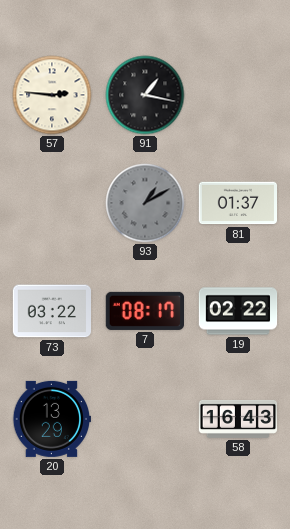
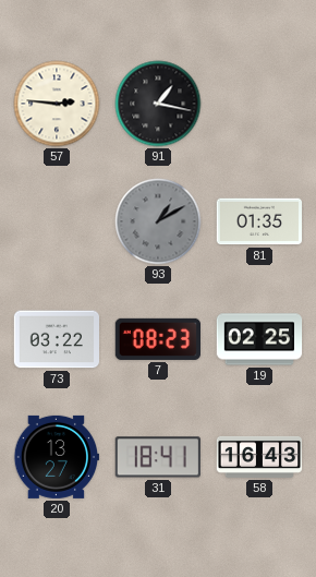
81: 01:37 -> 01:35
7: 08:17 -> 08:23
19: 02:22 -> 02:25
20: 13:29 -> 13:27
31: none -> 18:41
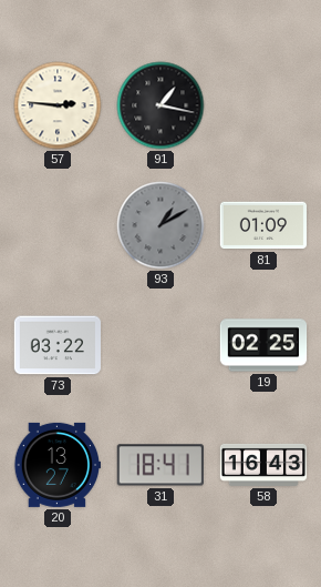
81: 01:35 -> 01:09
7: 08:23 -> none
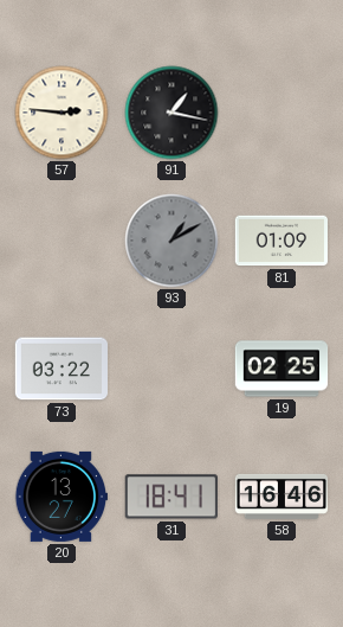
58: 16:43 -> 16:46
